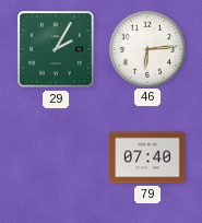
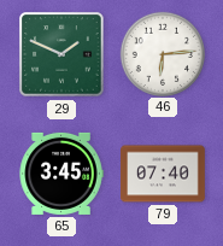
29: 2:05 -> 1:49
65: none -> 3:45
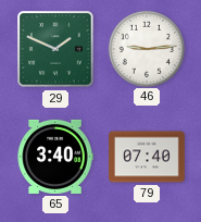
46: 6:14 -> 9:14
65: 3:45 -> 3:40
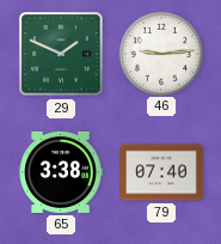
65: 3:40 -> 3:38
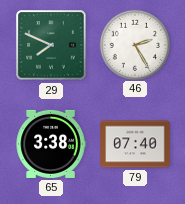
29: 1:49 -> 7:49
46: 9:14 -> 2:25
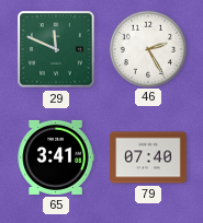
29: 7:49 -> 11:49
65: 3:38 -> 3:41
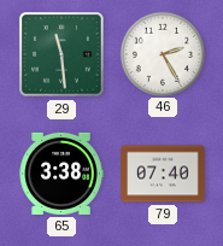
29: 11:49 -> 11:29
65: 3:41 -> 3:38
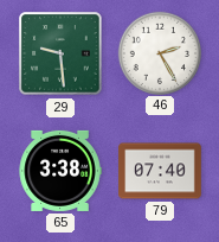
29: 11:29 -> 9:29
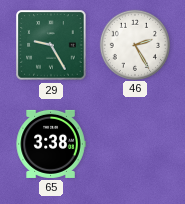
29: 9:29 -> 9:25
79: 07:40 -> none
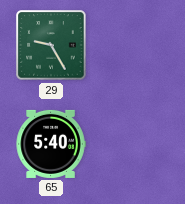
46: 2:25 -> none
65: 3:38 -> 5:40
